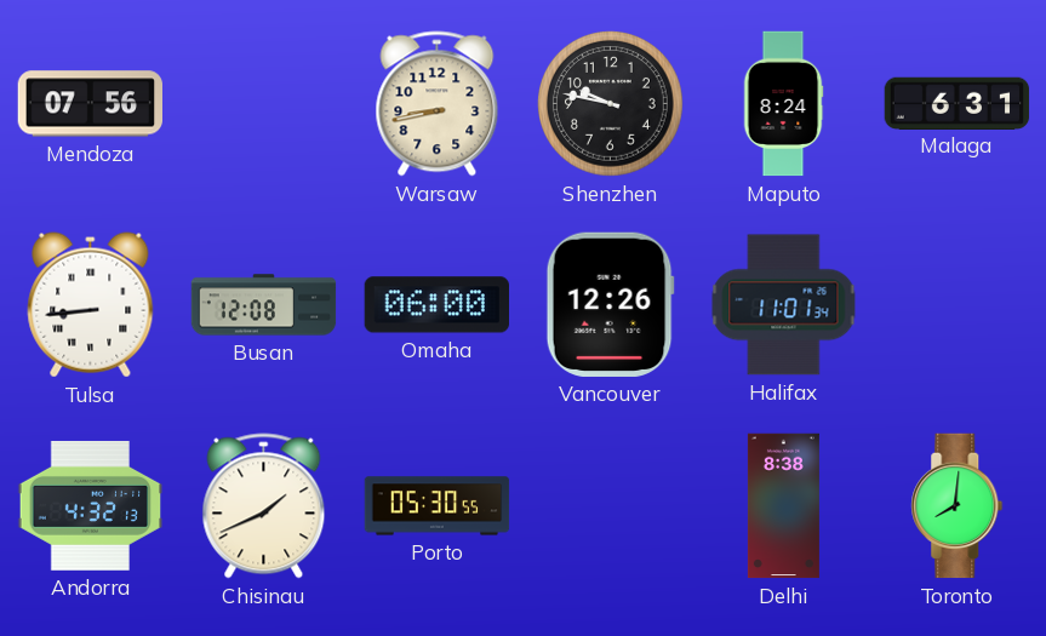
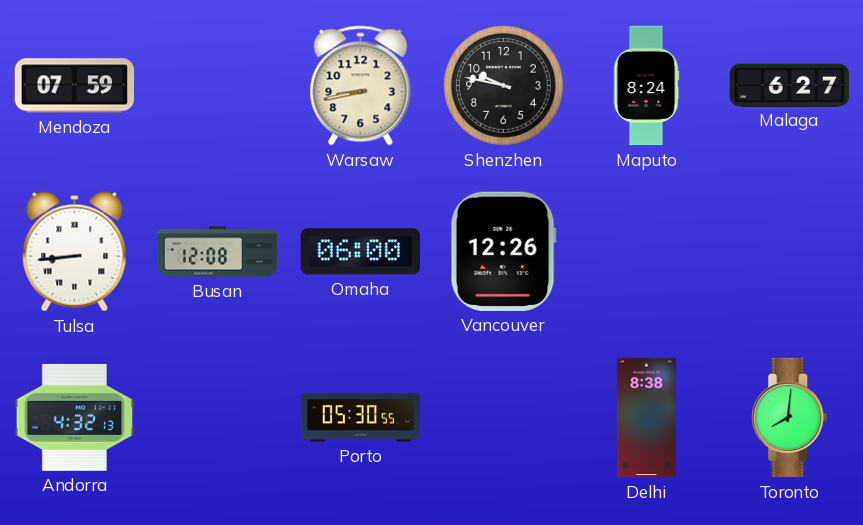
Mendoza: 07:56 -> 07:59
Malaga: 6:31 -> 6:27
Halifax: 11:01 -> none
Chisinau: 1:41 -> none
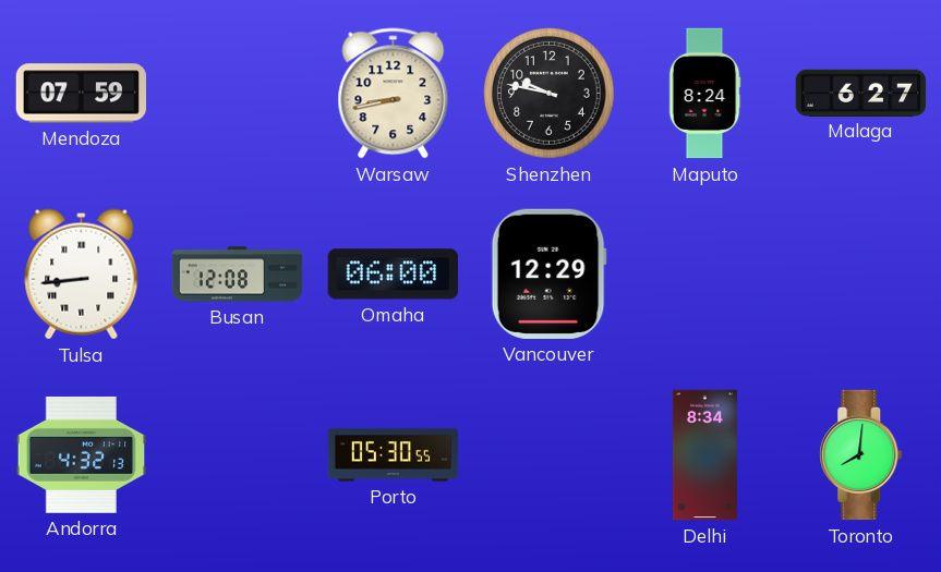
Vancouver: 12:26 -> 12:29
Delhi: 8:38 -> 8:34
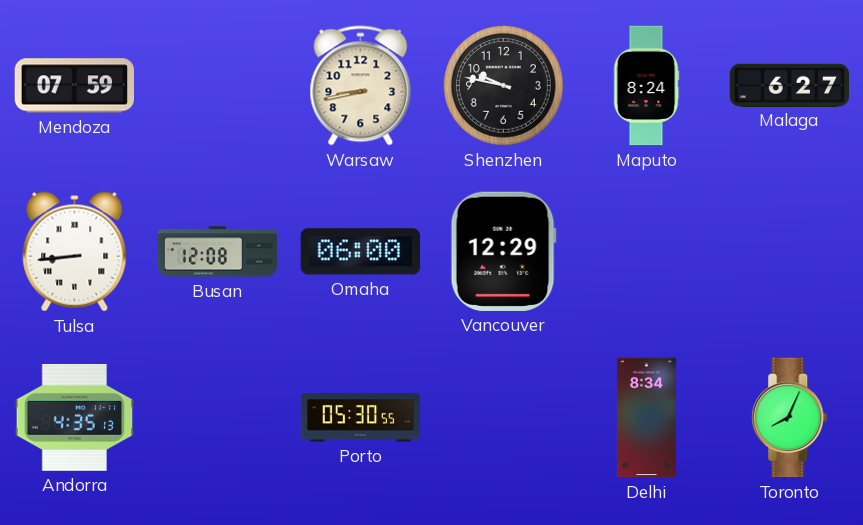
Andorra: 4:32 -> 4:35
Toronto: 8:01 -> 8:04
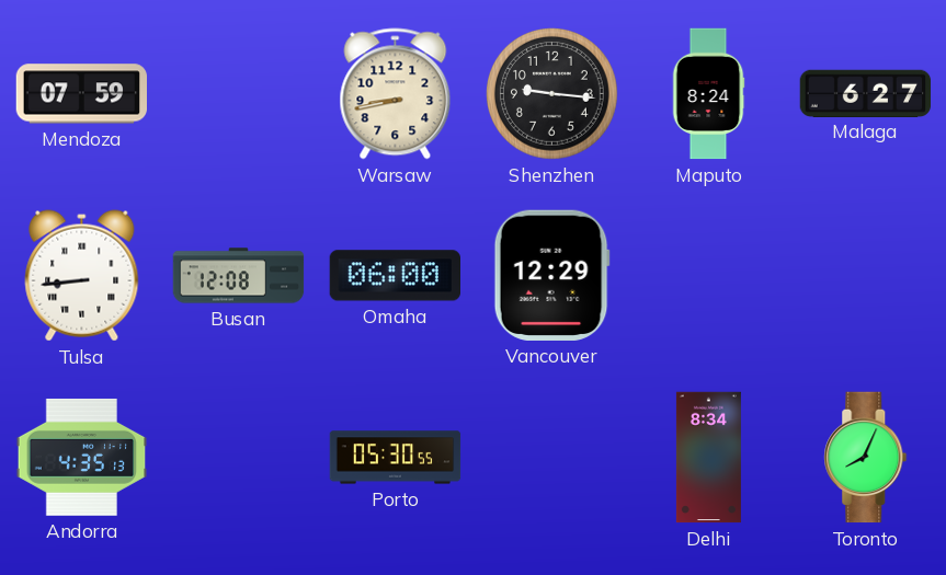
Shenzhen: 9:47 -> 9:16
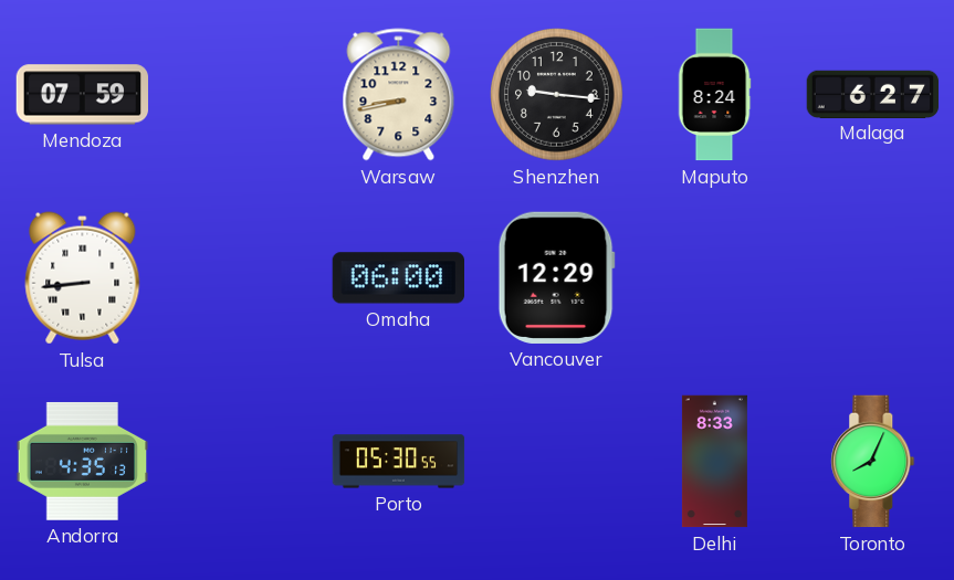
Busan: 12:08 -> none
Delhi: 8:34 -> 8:33
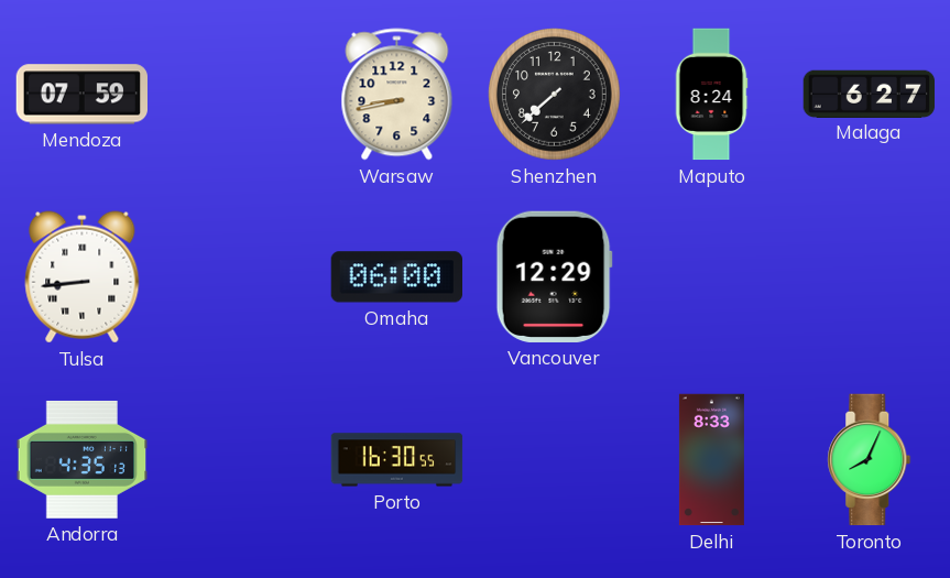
Shenzhen: 9:16 -> 7:38
Porto: 05:30 -> 16:30
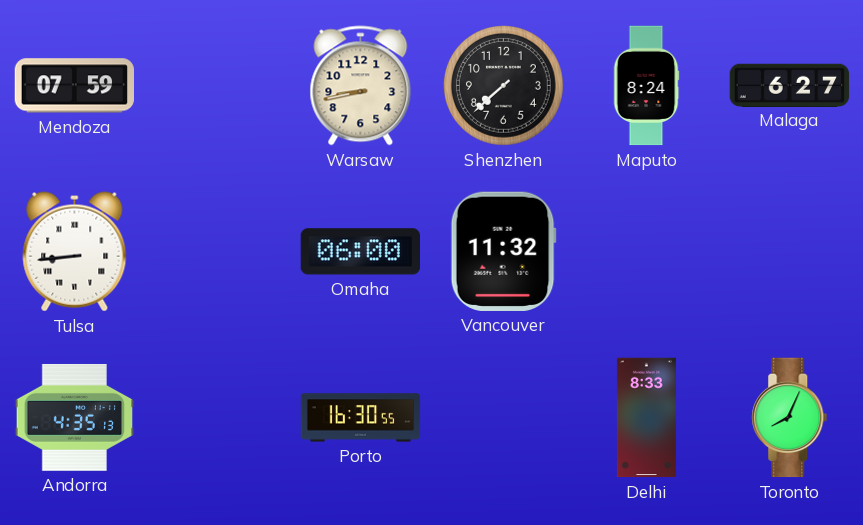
Vancouver: 12:29 -> 11:32
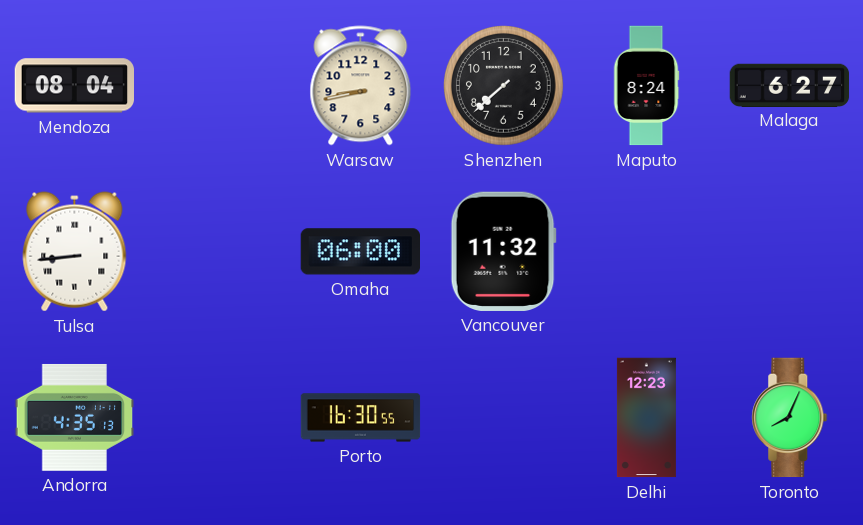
Mendoza: 07:59 -> 08:04
Delhi: 8:33 -> 12:23
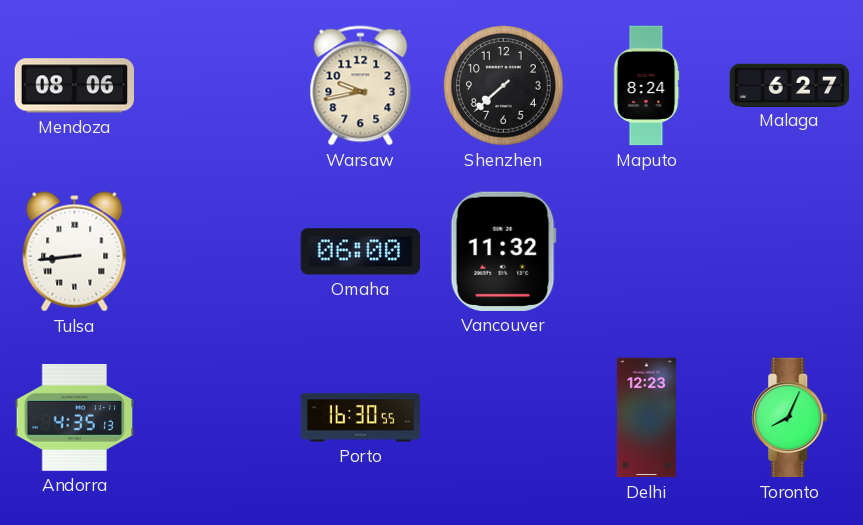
Mendoza: 08:04 -> 08:06
Warsaw: 8:43 -> 9:43
